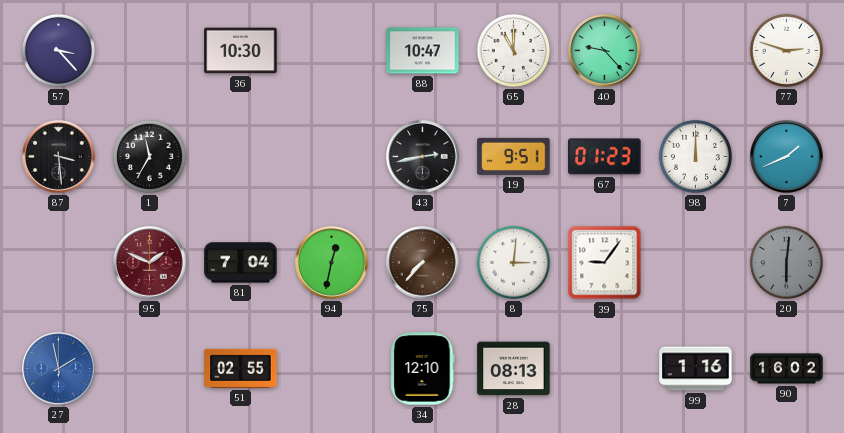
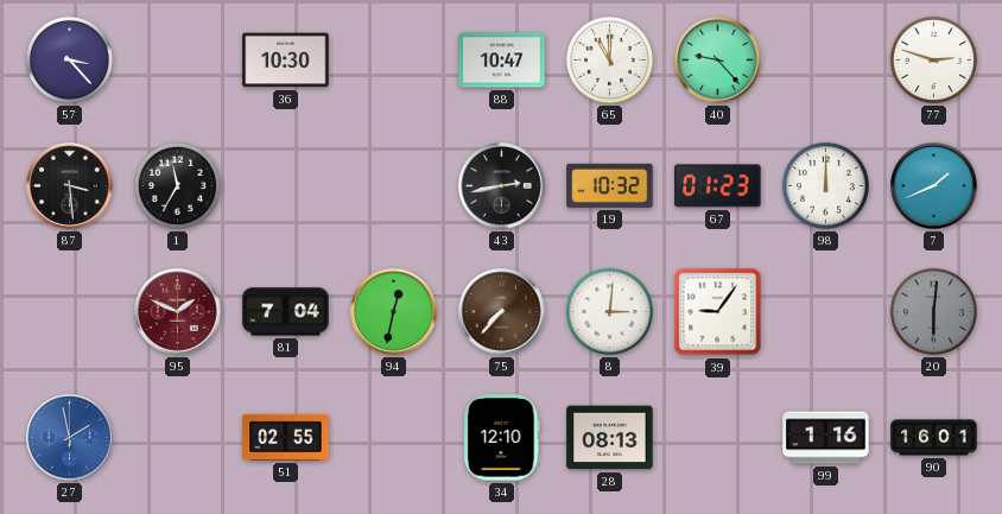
19: 9:51 -> 10:32
90: 16:02 -> 16:01
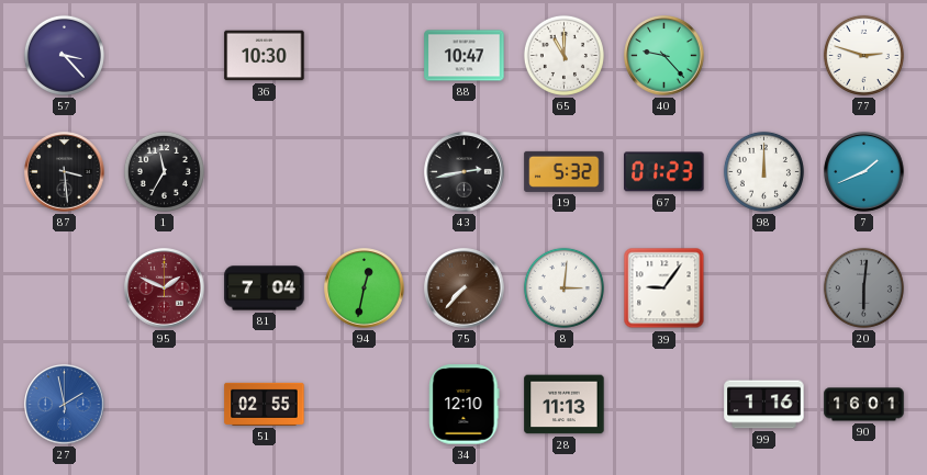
19: 10:32 -> 5:32
28: 08:13 -> 11:13
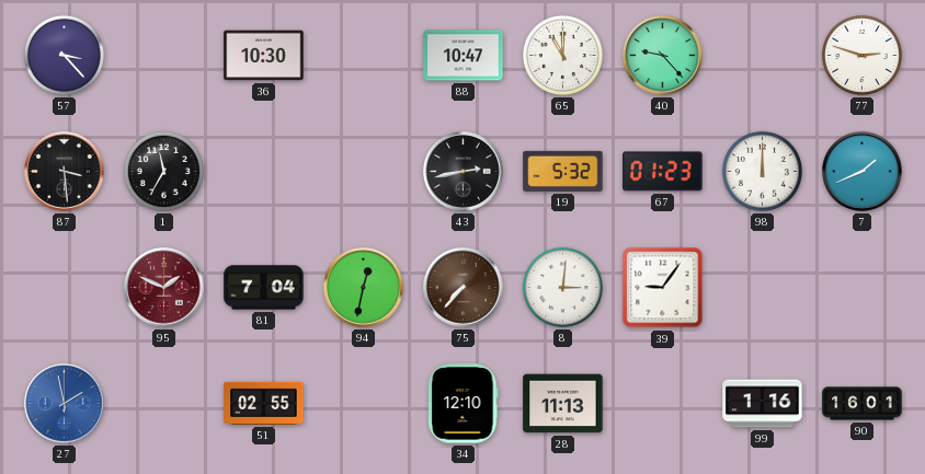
20: 6:01 -> none
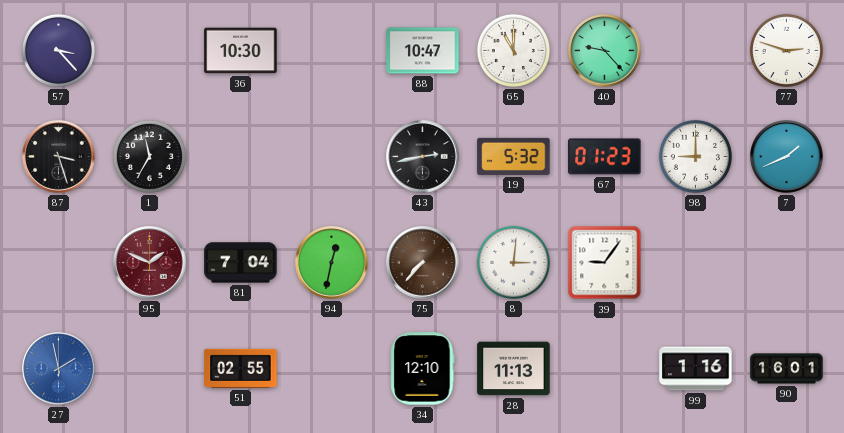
87: 3:29 -> 3:27
98: 12:00 -> 9:00
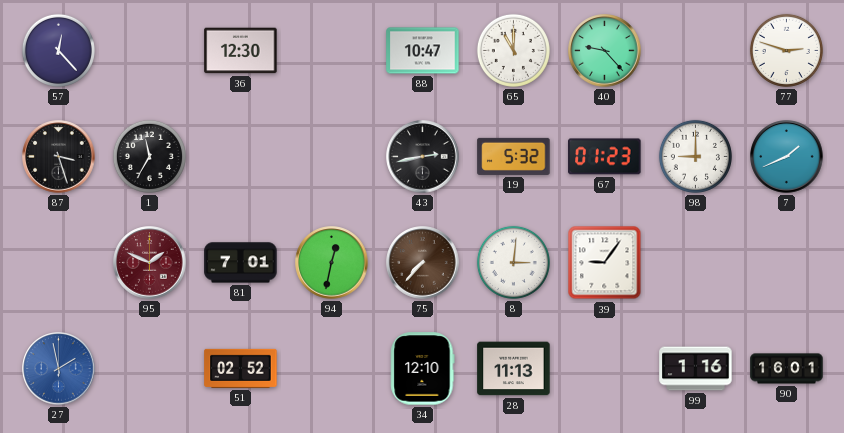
57: 3:23 -> 12:23
36: 10:30 -> 12:30
81: 7:04 -> 7:01
51: 02:55 -> 02:52
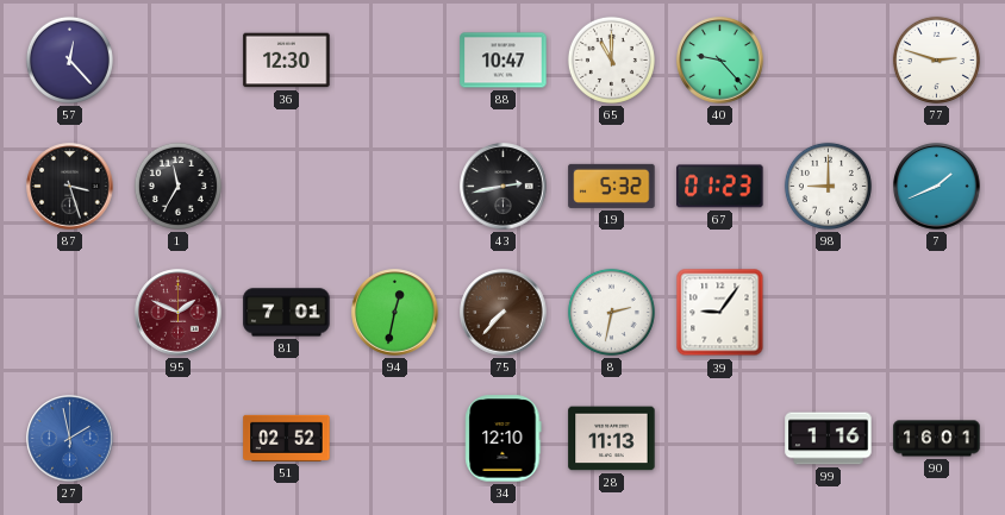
8: 3:01 -> 2:32
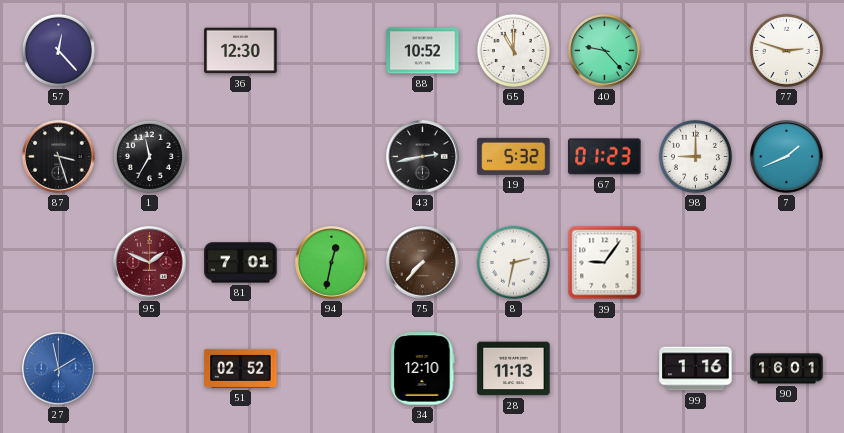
88: 10:47 -> 10:52
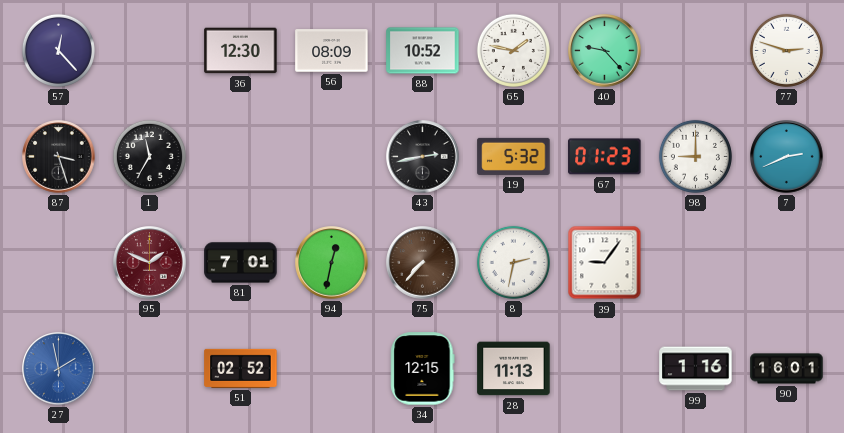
56: none -> 08:09
65: 11:00 -> 1:47
7: 1:41 -> 2:41
34: 12:10 -> 12:15
